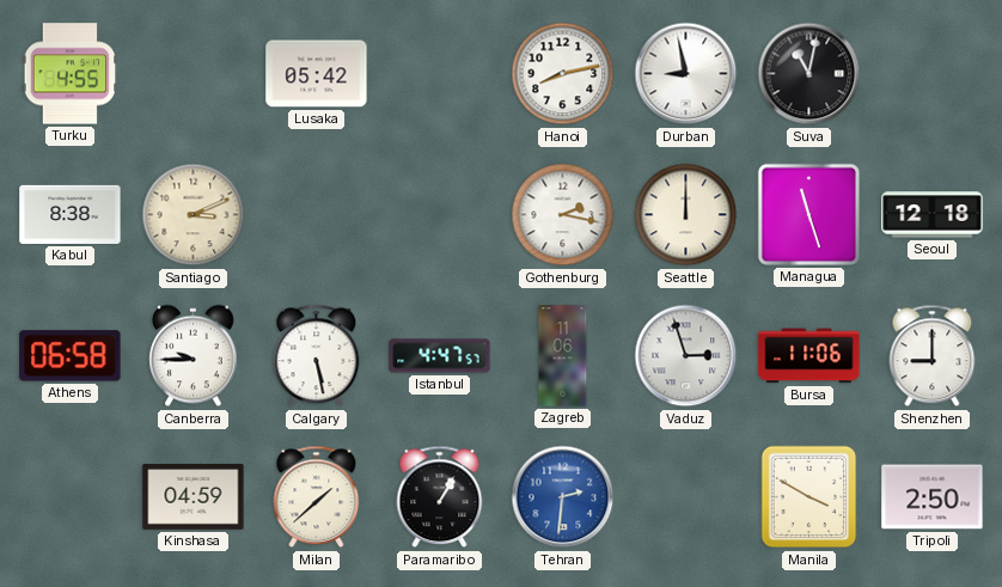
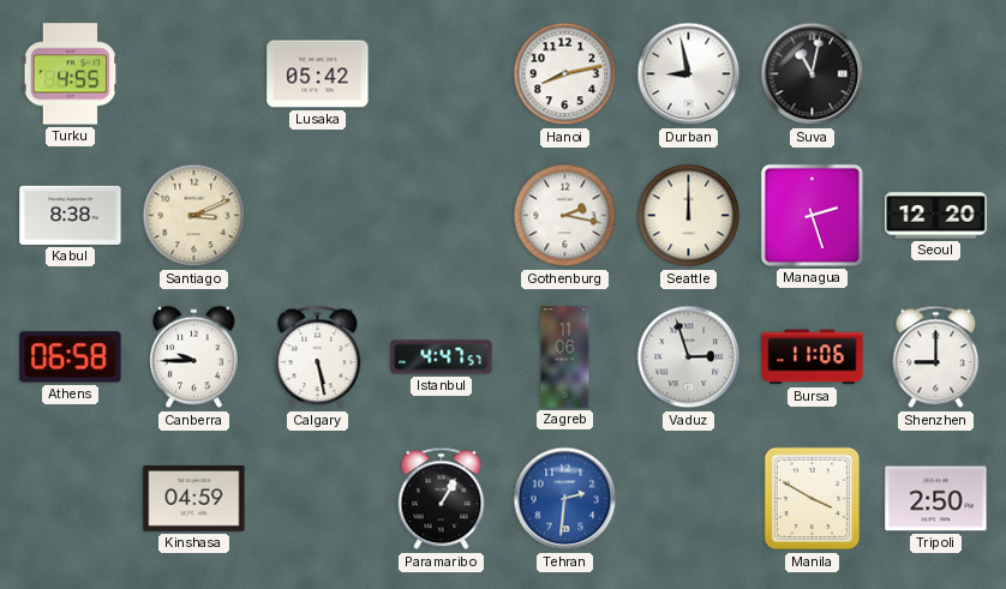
Managua: 11:27 -> 2:27
Seoul: 12:18 -> 12:20
Milan: 1:38 -> none
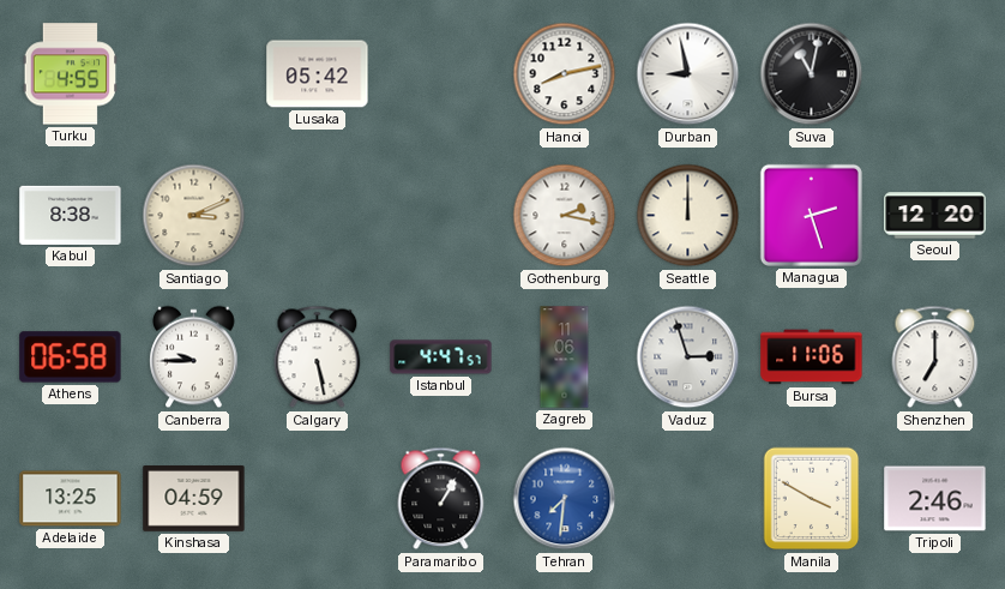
Shenzhen: 9:00 -> 7:00
Adelaide: none -> 13:25
Tehran: 2:31 -> 7:31
Tripoli: 2:50 -> 2:46
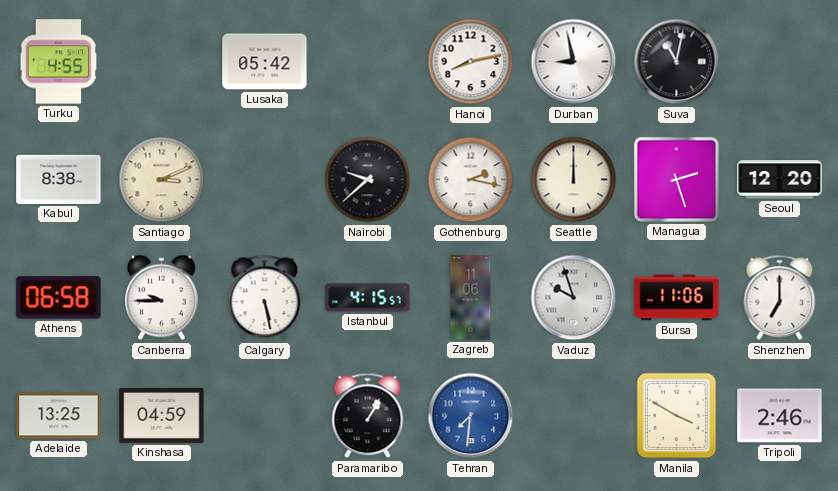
Nairobi: none -> 9:38
Istanbul: 4:47 -> 4:15
Vaduz: 2:57 -> 9:57
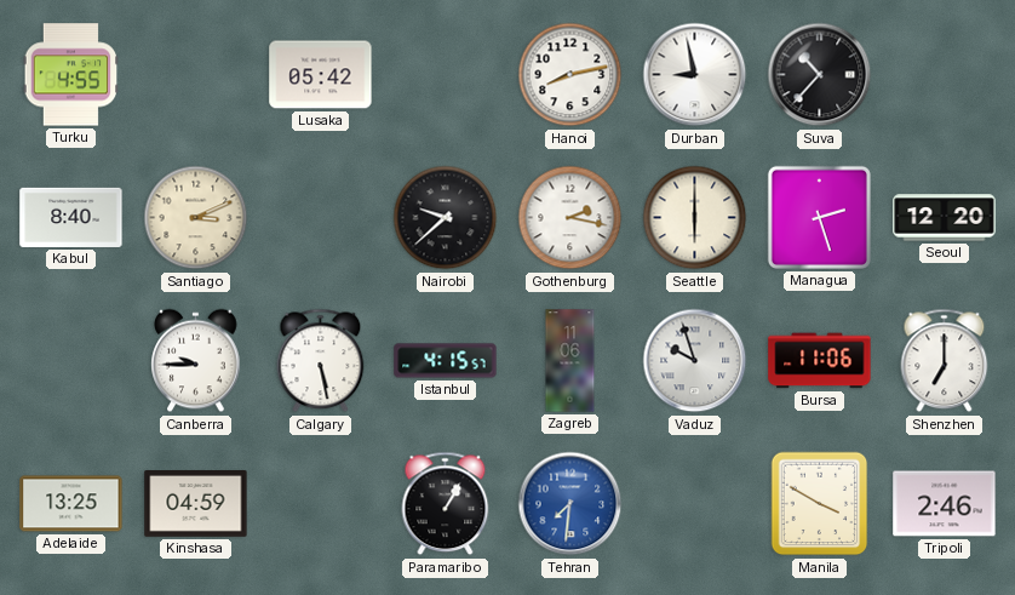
Suva: 11:02 -> 10:37
Kabul: 8:38 -> 8:40
Seattle: 12:00 -> 6:00
Athens: 06:58 -> none
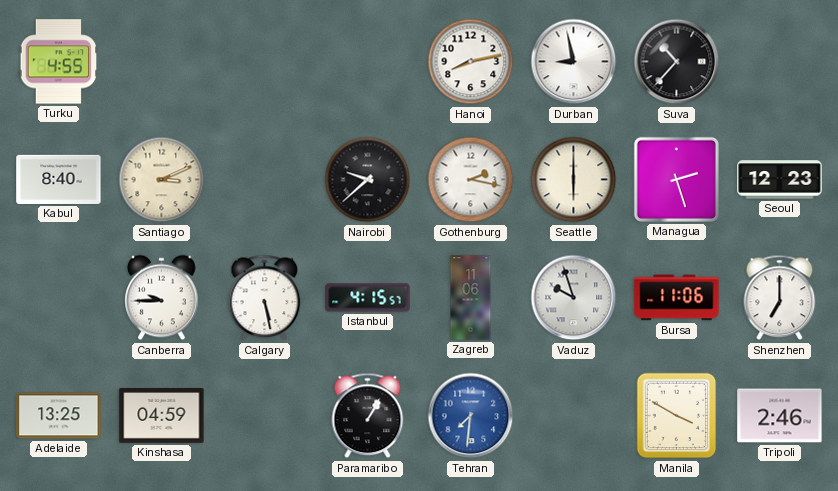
Lusaka: 05:42 -> none
Seoul: 12:20 -> 12:23
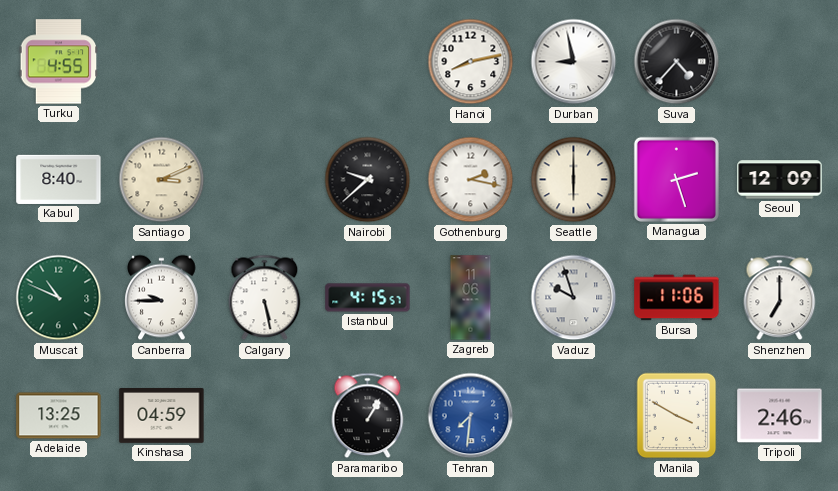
Suva: 10:37 -> 4:37
Seoul: 12:23 -> 12:09
Muscat: none -> 10:49
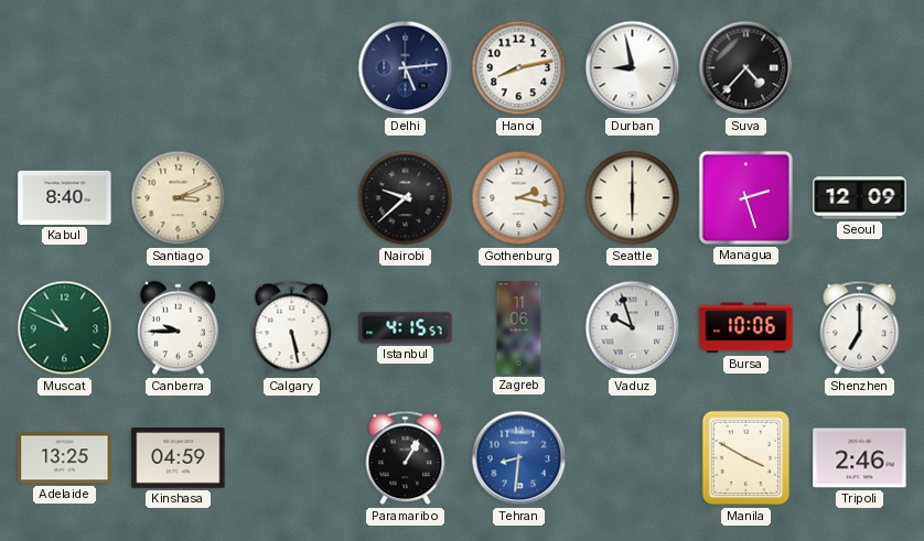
Turku: 4:55 -> none
Delhi: none -> 5:14
Bursa: 11:06 -> 10:06
Tehran: 7:31 -> 8:31
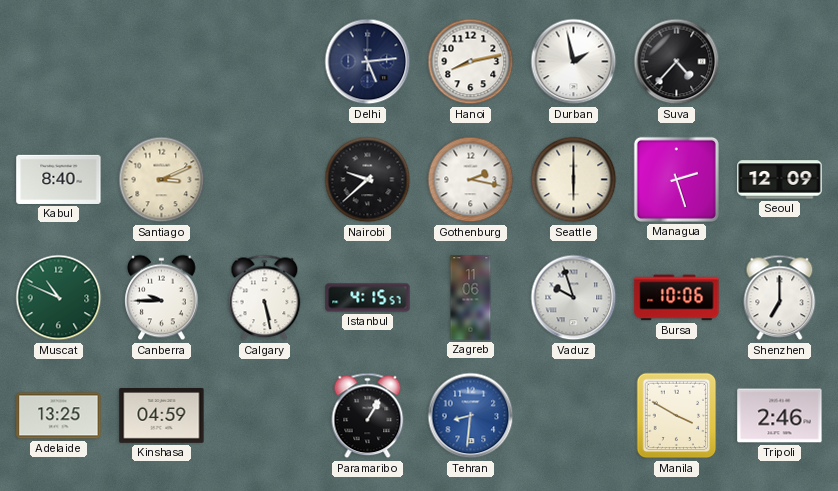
Durban: 8:58 -> 1:58
